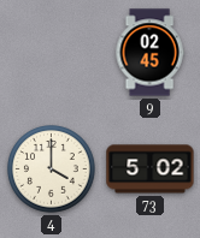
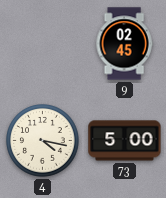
4: 4:00 -> 4:17
73: 5:02 -> 5:00
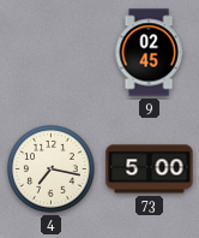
4: 4:17 -> 7:17
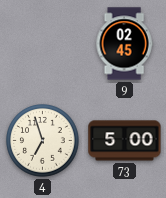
4: 7:17 -> 6:57
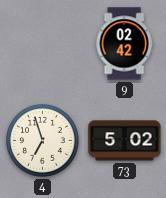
9: 02:45 -> 02:42
73: 5:00 -> 5:02
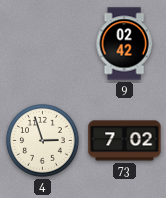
4: 6:57 -> 2:57
73: 5:02 -> 7:02
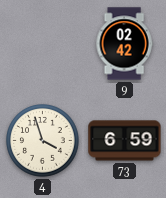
4: 2:57 -> 3:57
73: 7:02 -> 6:59
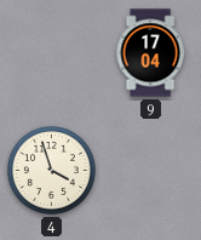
9: 02:42 -> 17:04
73: 6:59 -> none
